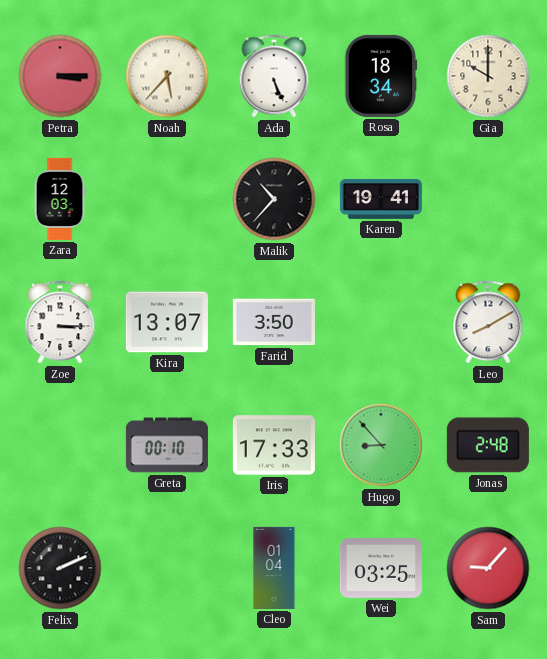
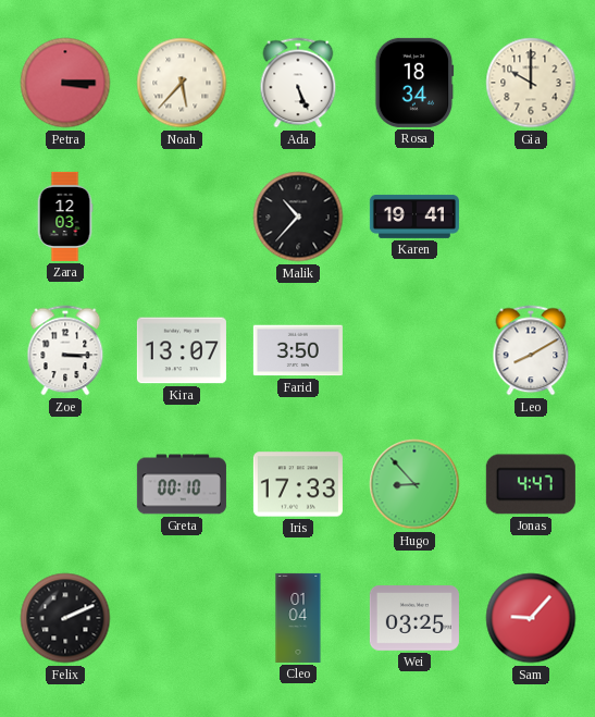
Jonas: 2:48 -> 4:47
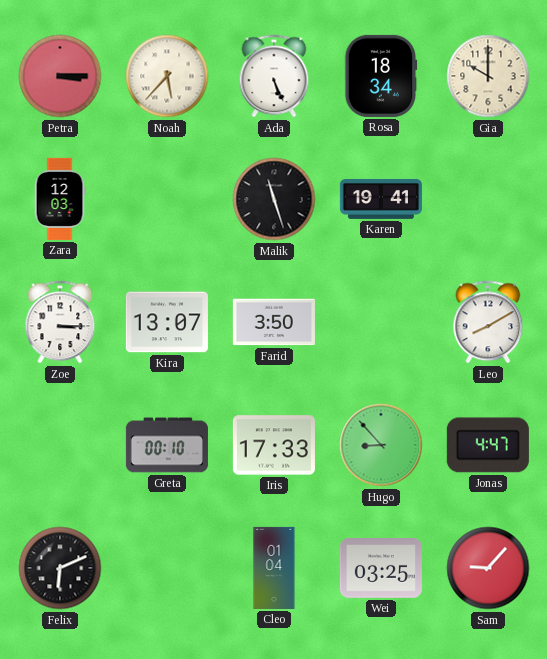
Malik: 10:37 -> 11:27
Felix: 2:11 -> 6:11
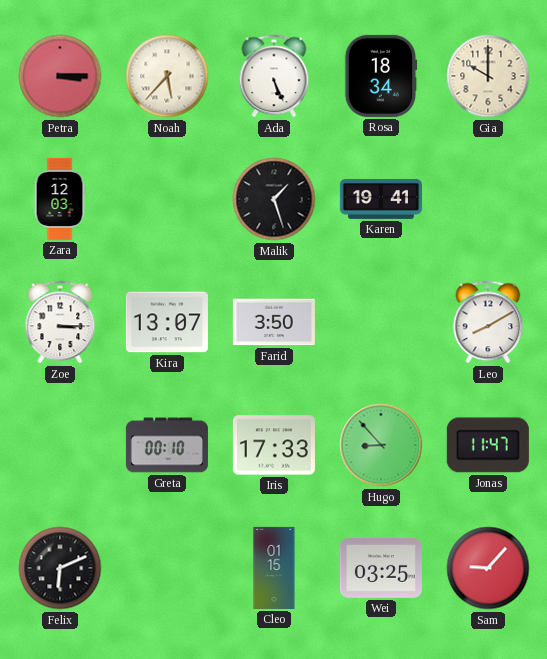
Malik: 11:27 -> 1:27
Jonas: 4:47 -> 11:47
Cleo: 01:04 -> 01:15
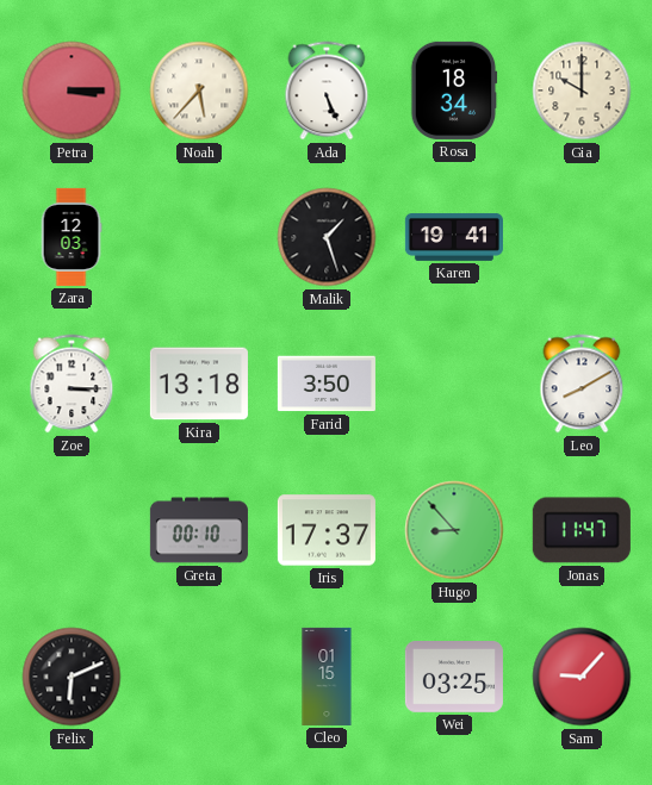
Kira: 13:07 -> 13:18
Iris: 17:33 -> 17:37
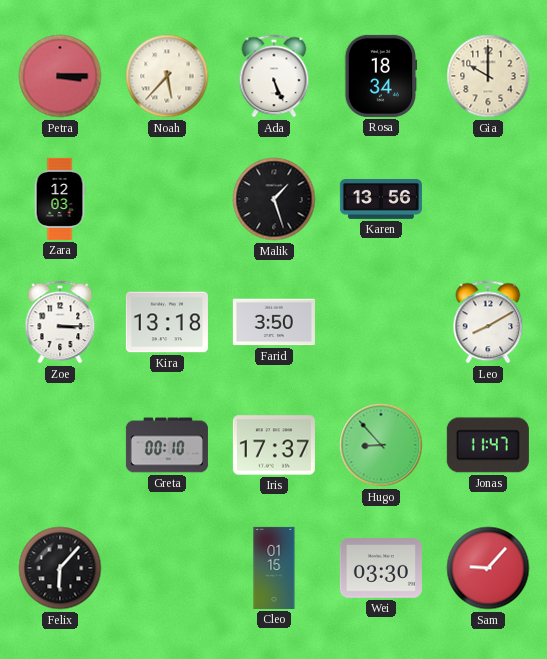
Karen: 19:41 -> 13:56
Felix: 6:11 -> 6:07
Wei: 03:25 -> 03:30
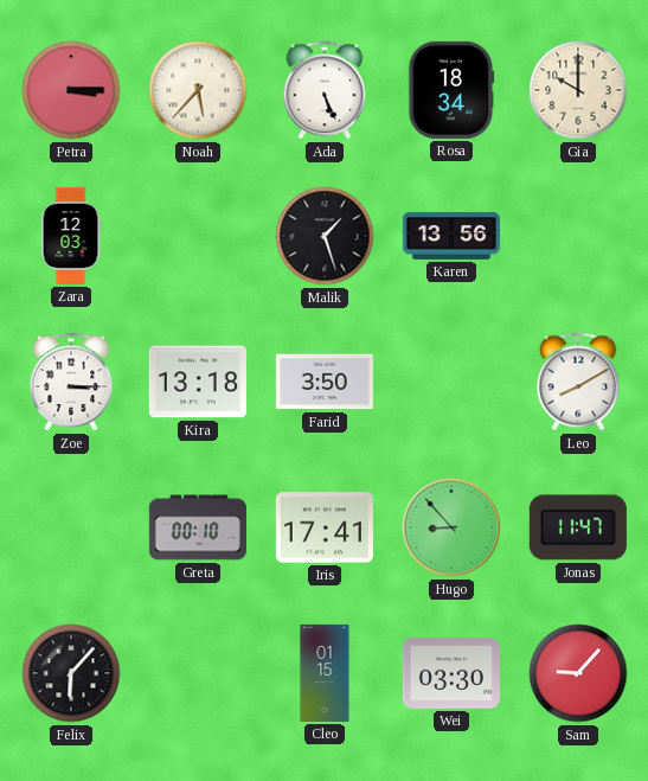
Iris: 17:37 -> 17:41
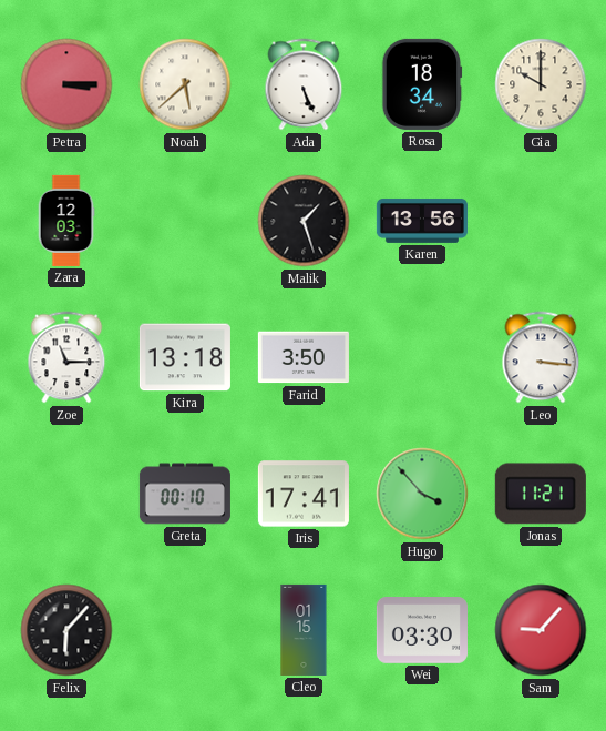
Noah: 5:37 -> 5:38
Zoe: 3:15 -> 11:15
Leo: 8:10 -> 3:16
Hugo: 8:53 -> 3:53
Jonas: 11:47 -> 11:21
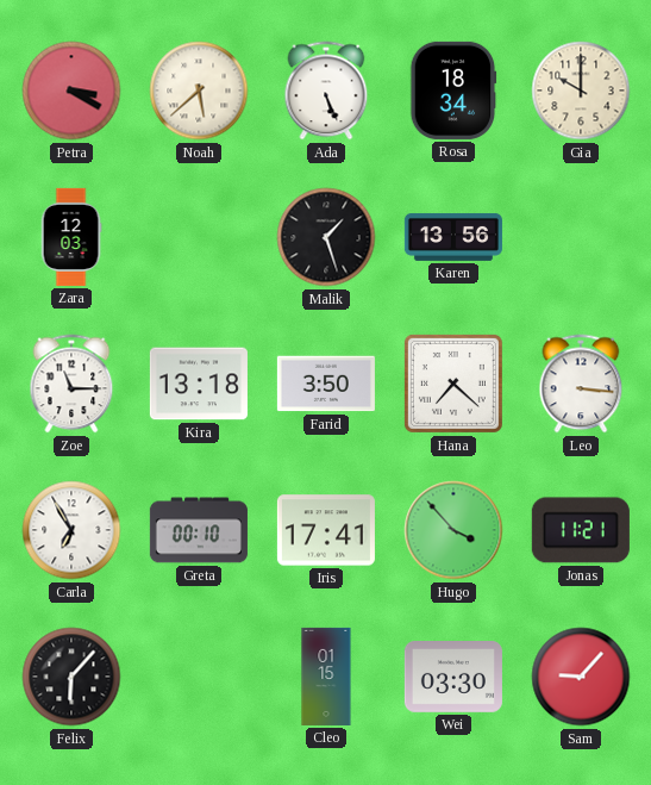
Petra: 3:15 -> 3:20
Hana: none -> 7:22
Carla: none -> 6:55
